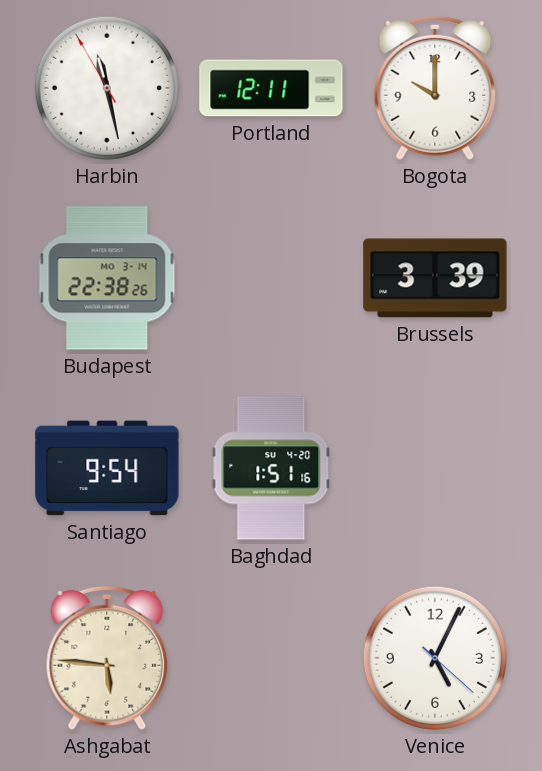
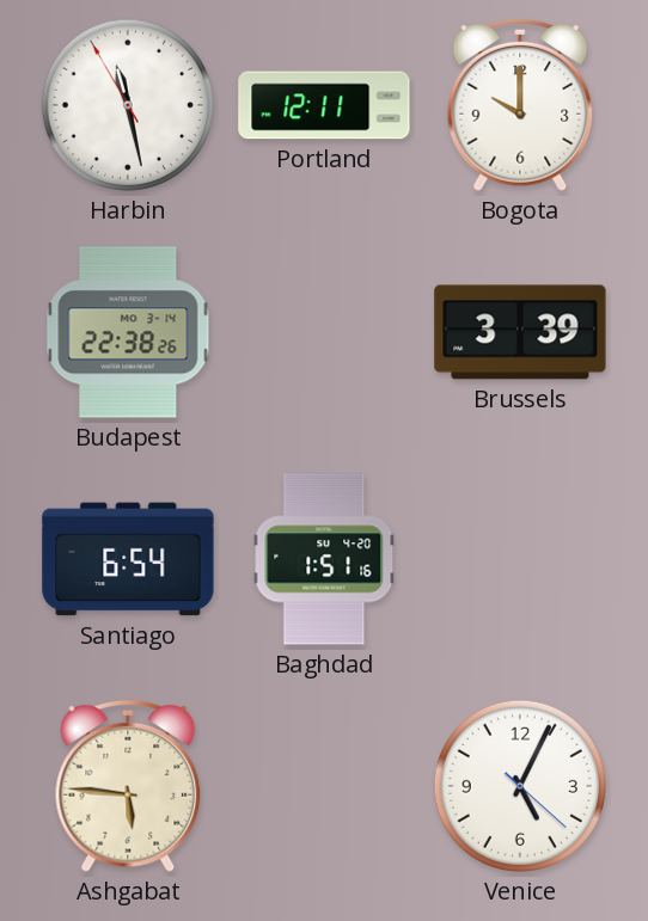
Santiago: 9:54 -> 6:54
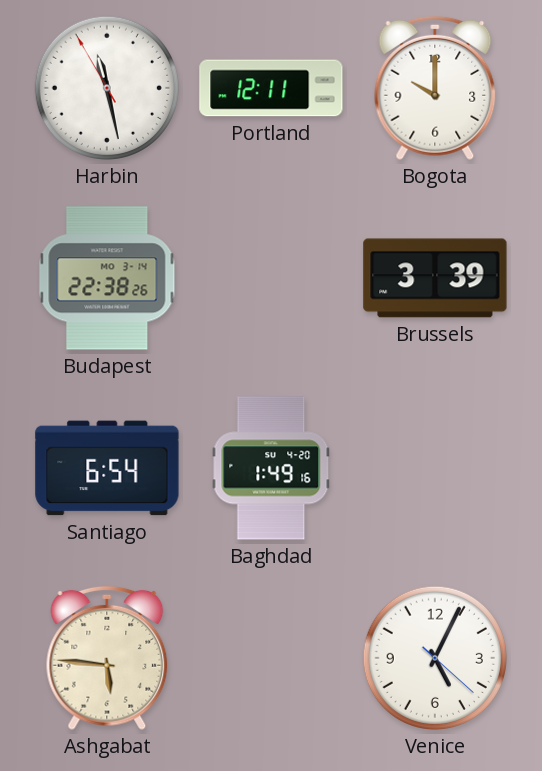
Baghdad: 1:51 -> 1:49
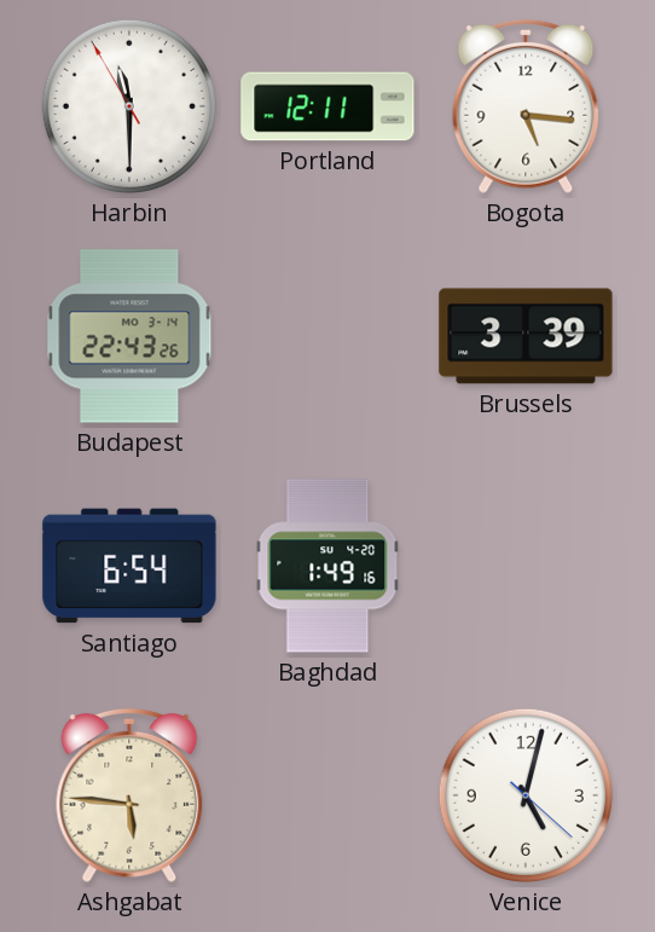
Harbin: 11:27 -> 11:29
Bogota: 10:00 -> 5:16
Budapest: 22:38 -> 22:43
Venice: 5:04 -> 5:02
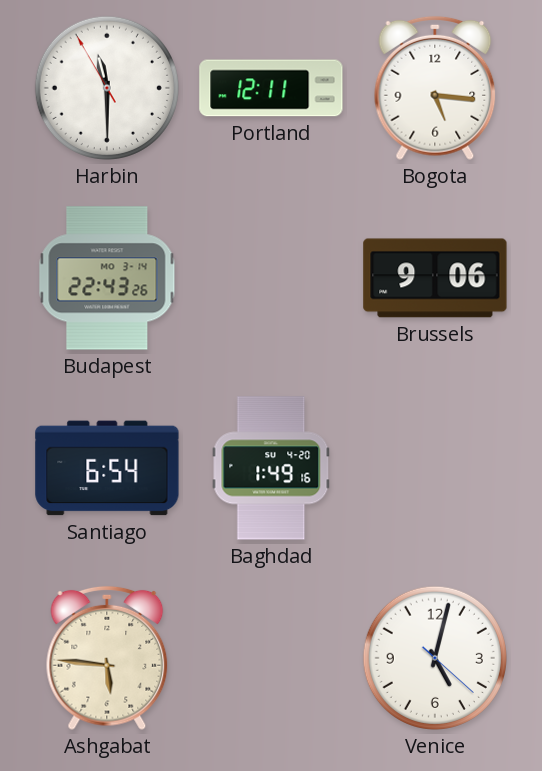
Brussels: 3:39 -> 9:06
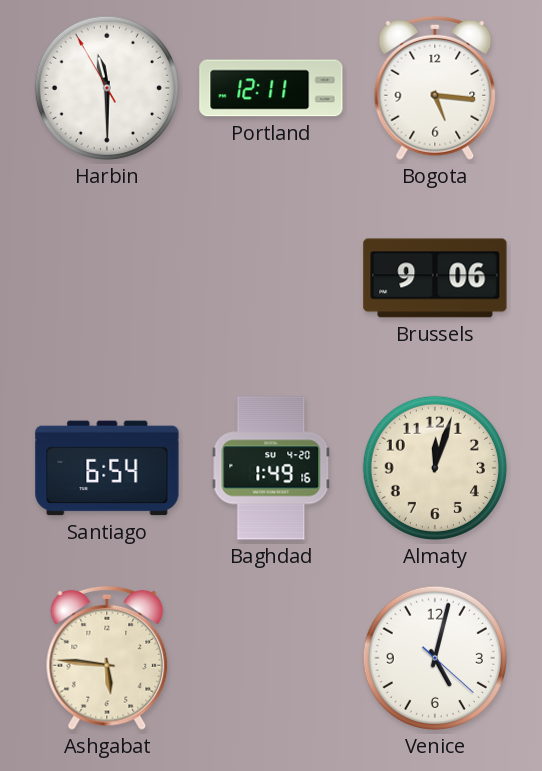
Budapest: 22:43 -> none
Almaty: none -> 12:03
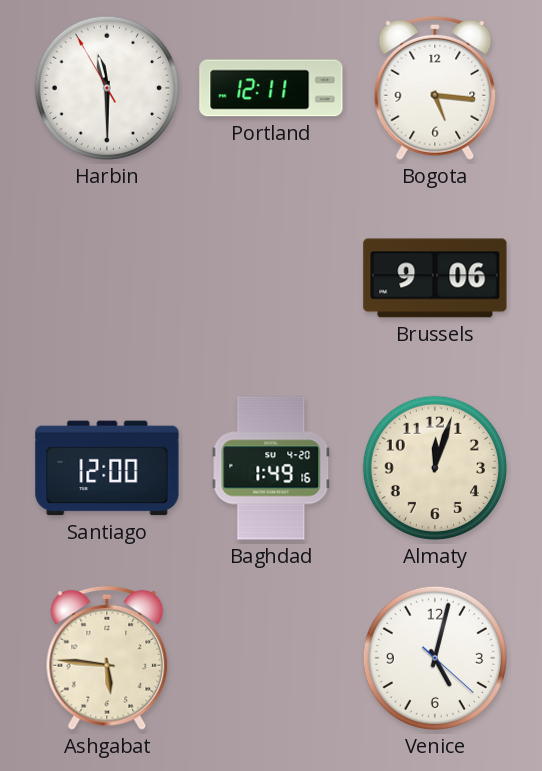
Santiago: 6:54 -> 12:00
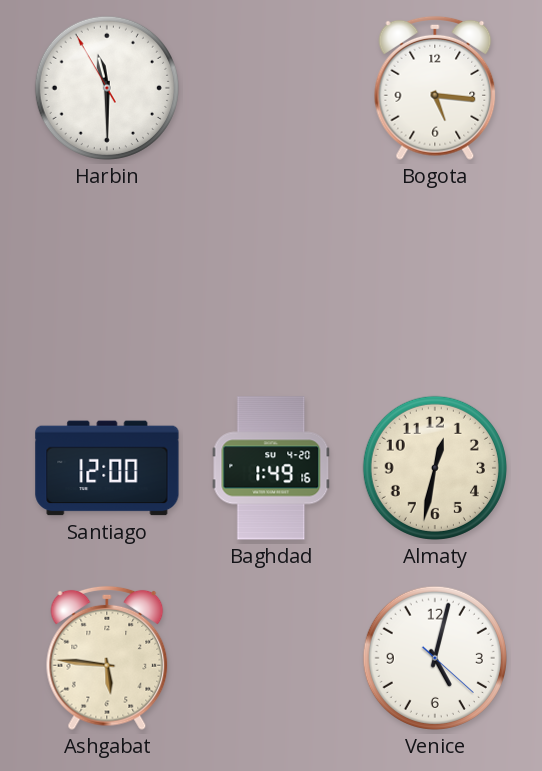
Portland: 12:11 -> none
Brussels: 9:06 -> none
Almaty: 12:03 -> 12:32
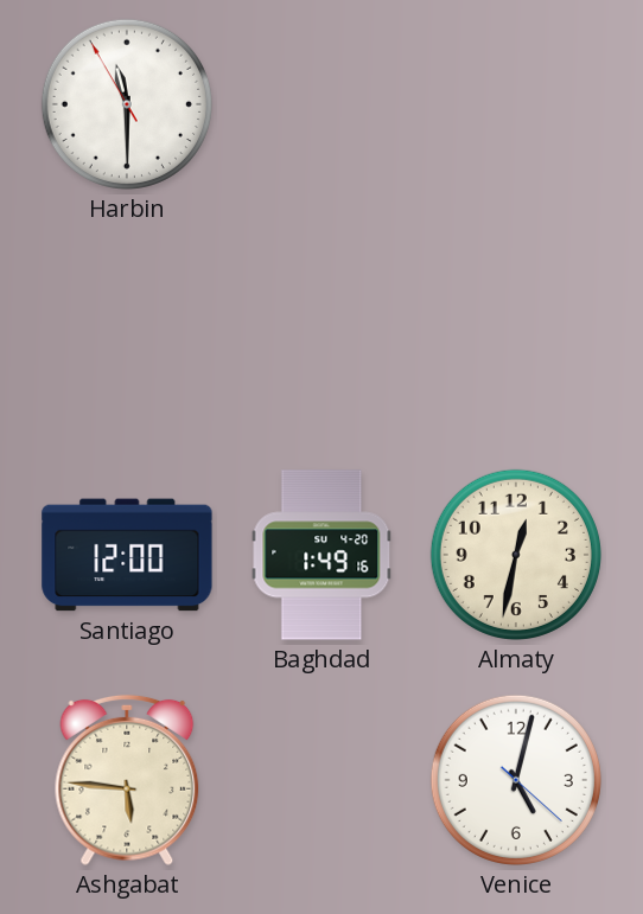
Bogota: 5:16 -> none
